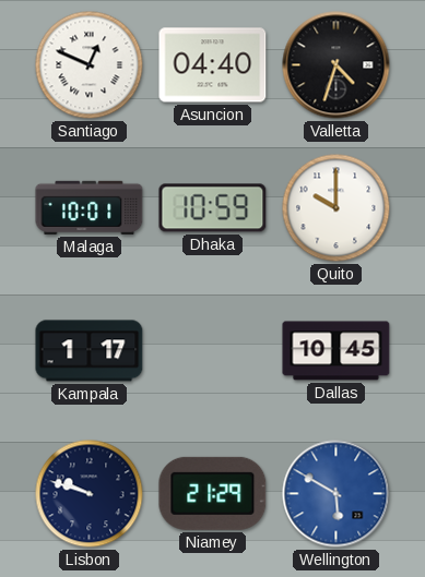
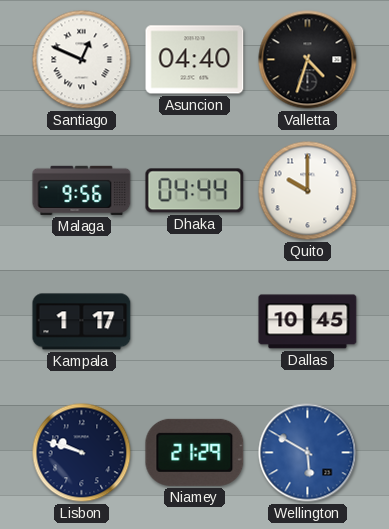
Malaga: 10:01 -> 9:56
Dhaka: 10:59 -> 04:44
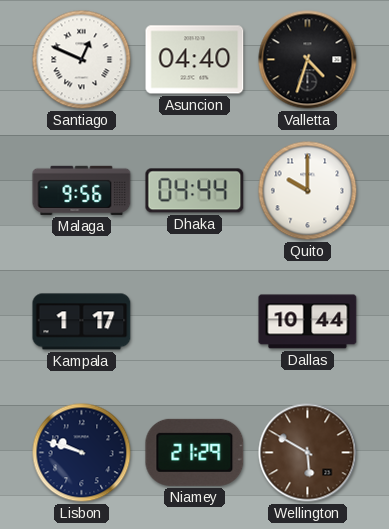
Dallas: 10:45 -> 10:44
Wellington dial: blue -> brown
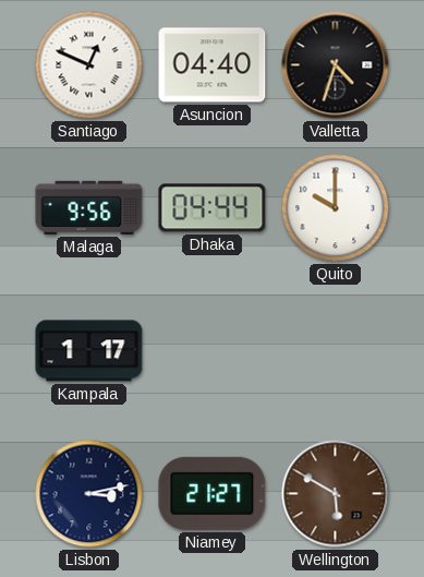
Dallas: 10:44 -> none
Lisbon: 9:48 -> 3:13
Niamey: 21:29 -> 21:27
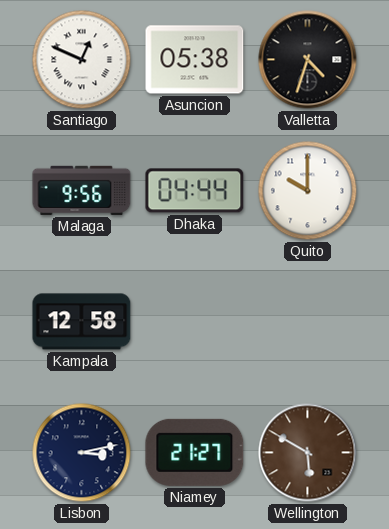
Asuncion: 04:40 -> 05:38
Kampala: 1:17 -> 12:58
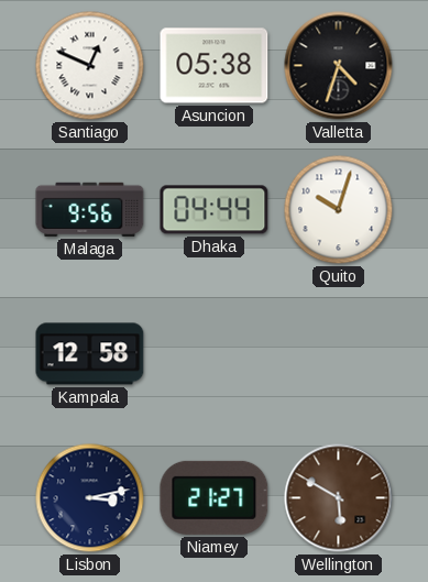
Quito: 10:00 -> 10:03
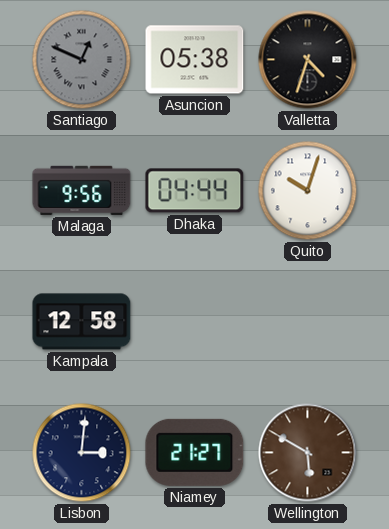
Santiago dial: white -> grey
Lisbon: 3:13 -> 3:01
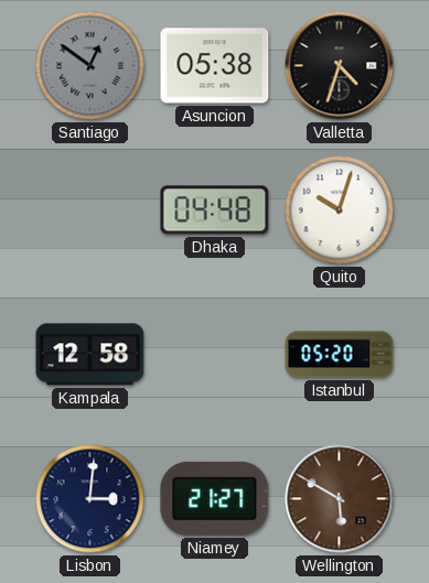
Santiago: 12:49 -> 12:51
Malaga: 9:56 -> none
Dhaka: 04:44 -> 04:48
Istanbul: none -> 05:20
